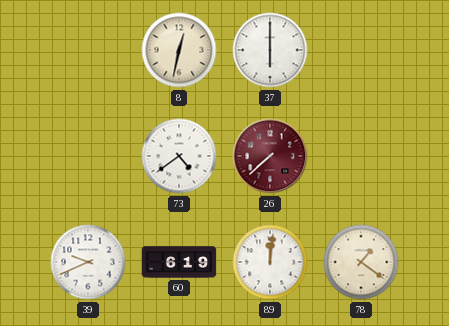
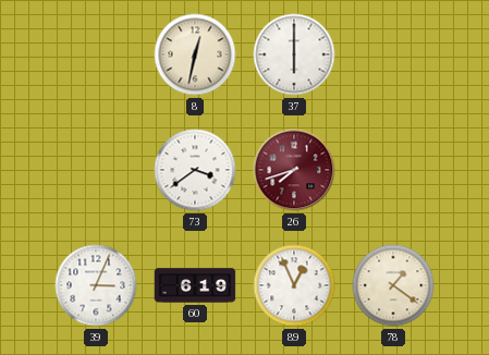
73: 4:39 -> 3:39
26: 7:38 -> 7:42
39: 9:41 -> 3:04
89: 12:01 -> 12:56
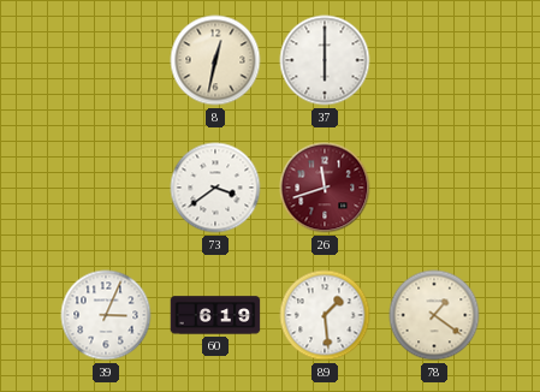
26: 7:42 -> 11:42
89: 12:56 -> 1:29
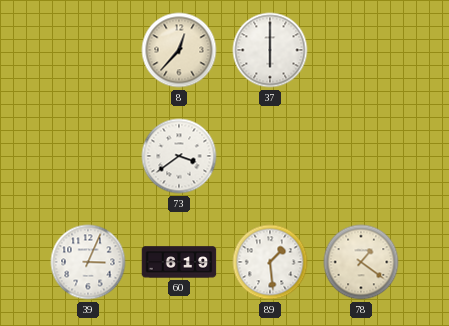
8: 12:32 -> 12:37
26: 11:42 -> none
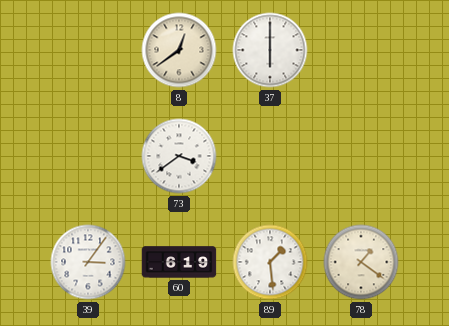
8: 12:37 -> 12:39
39: 3:04 -> 3:06
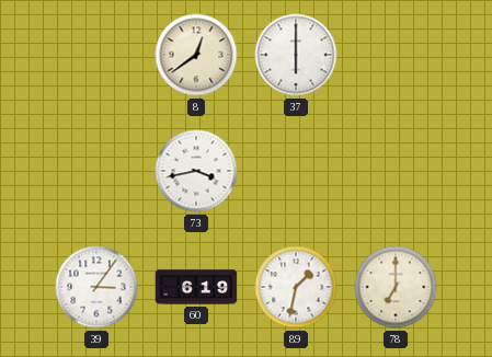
73: 3:39 -> 3:43
89: 1:29 -> 1:32
78: 1:21 -> 7:00
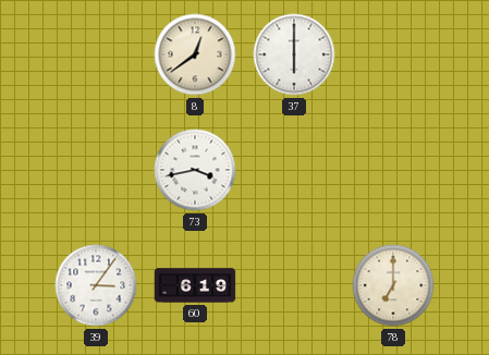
89: 1:32 -> none
